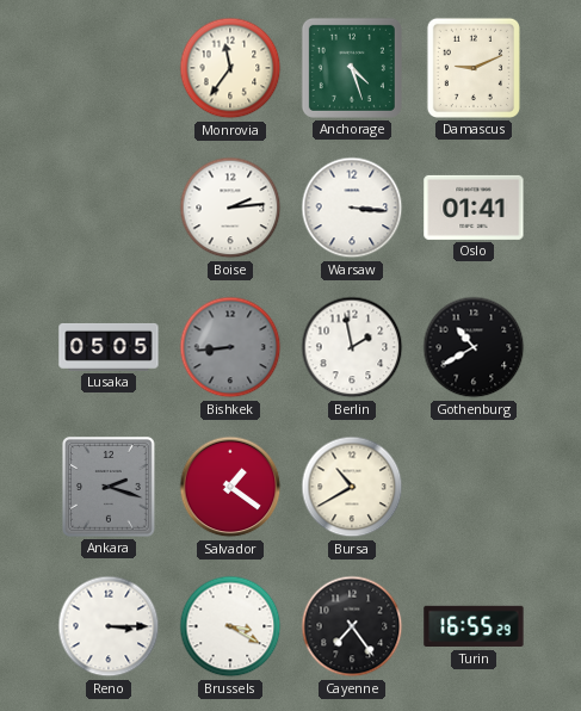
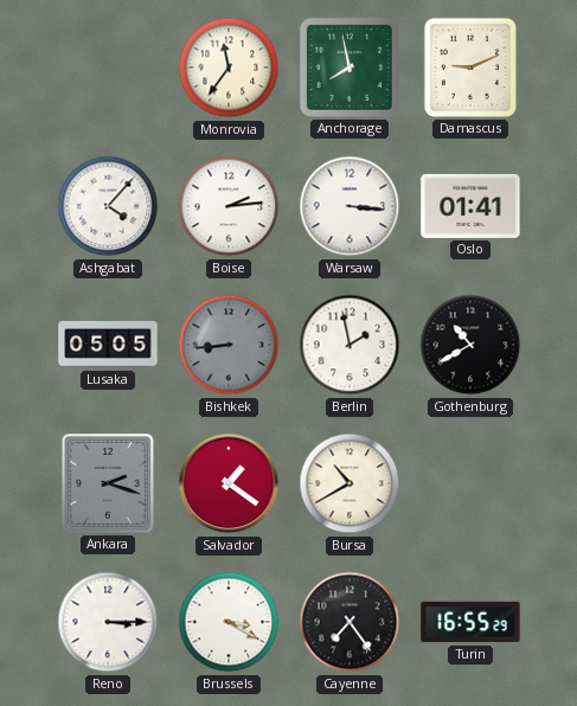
Anchorage: 4:27 -> 7:58
Ashgabat: none -> 4:07
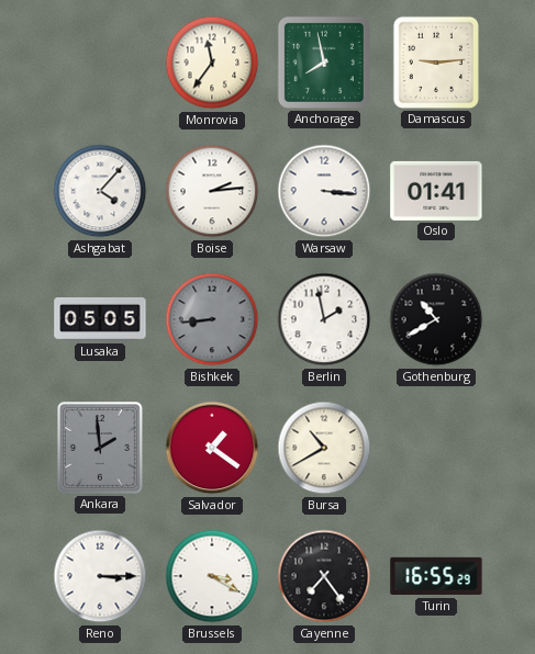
Damascus: 9:11 -> 9:14
Ankara: 2:18 -> 1:59
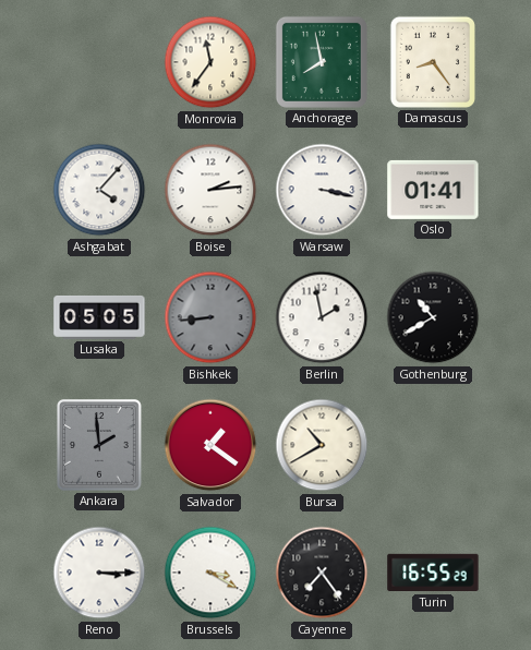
Damascus: 9:14 -> 8:24
Warsaw: 3:16 -> 3:17
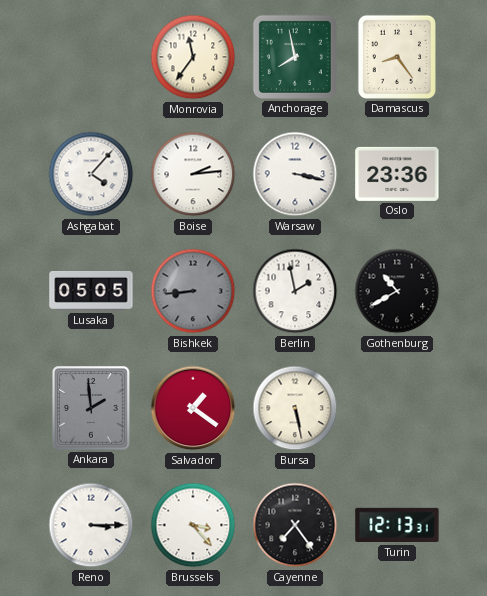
Oslo: 01:41 -> 23:36
Bursa: 10:40 -> 5:28
Brussels: 3:20 -> 3:23
Turin: 16:55 -> 12:13
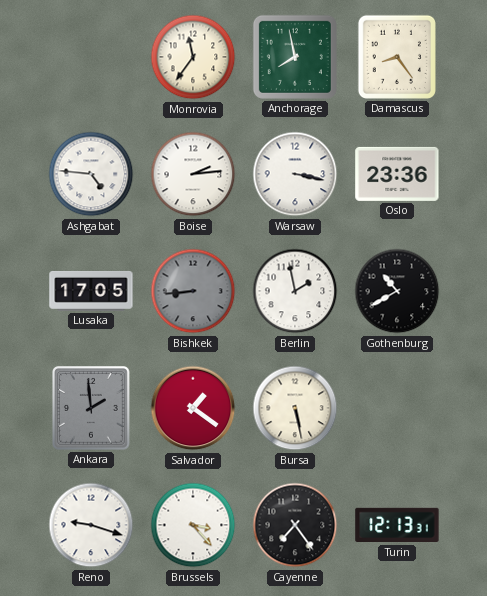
Ashgabat: 4:07 -> 4:46
Lusaka: 05:05 -> 17:05
Reno: 3:15 -> 9:18
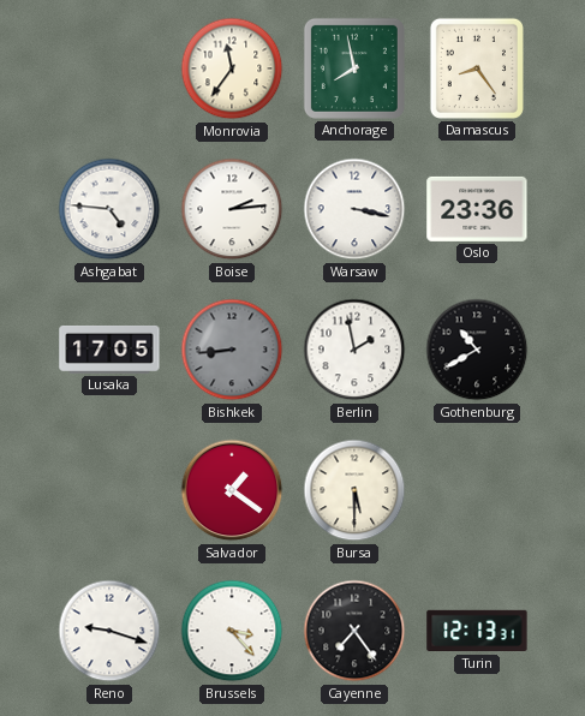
Ankara: 1:59 -> none
Bursa: 5:28 -> 5:30
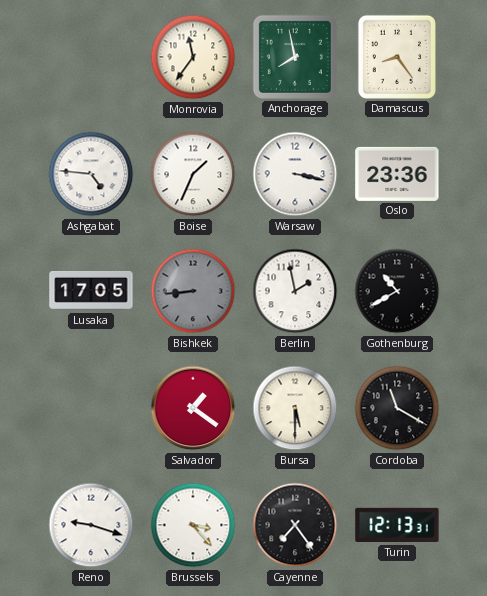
Boise: 2:14 -> 1:34
Cordoba: none -> 11:20
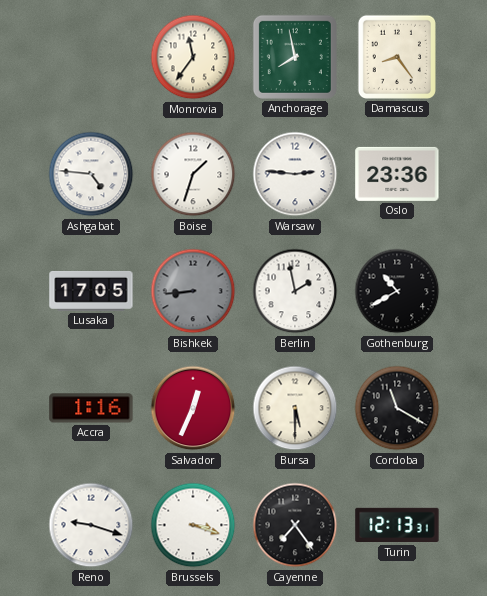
Boise: 1:34 -> 1:33
Warsaw: 3:17 -> 2:46
Accra: none -> 1:16
Salvador: 1:21 -> 12:34
Brussels: 3:23 -> 3:18
